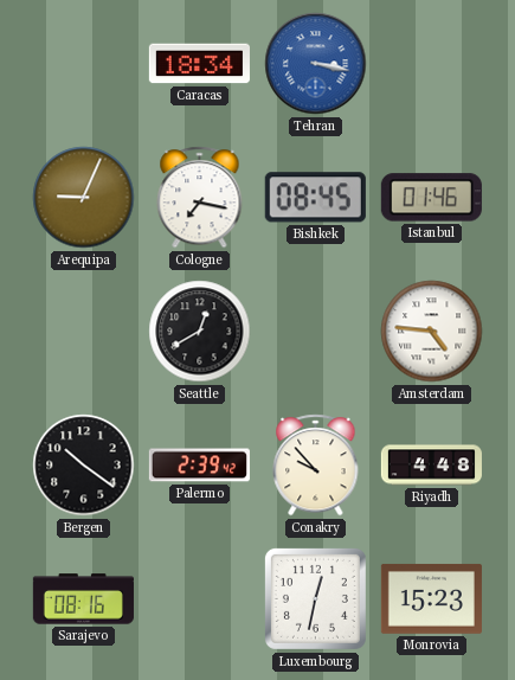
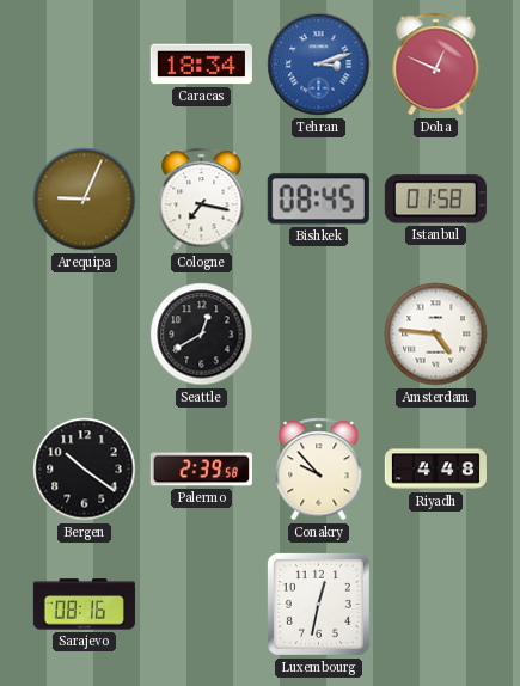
Tehran: 3:17 -> 3:12
Doha: none -> 12:49
Istanbul: 01:46 -> 01:58
Palermo: 2:39:42 -> 2:39:58
Monrovia: 15:23 -> none
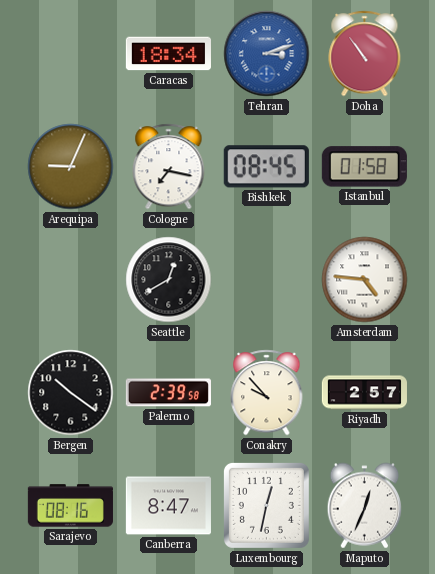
Doha: 12:49 -> 10:54
Riyadh: 4:48 -> 2:57
Canberra: none -> 8:47
Maputo: none -> 12:34
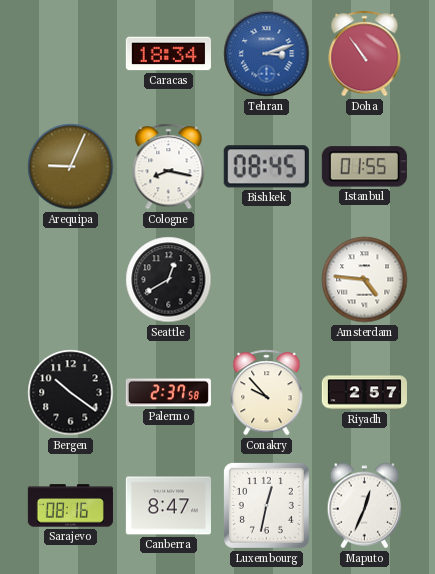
Cologne: 7:17 -> 8:17
Istanbul: 01:58 -> 01:55
Palermo: 2:39 -> 2:37
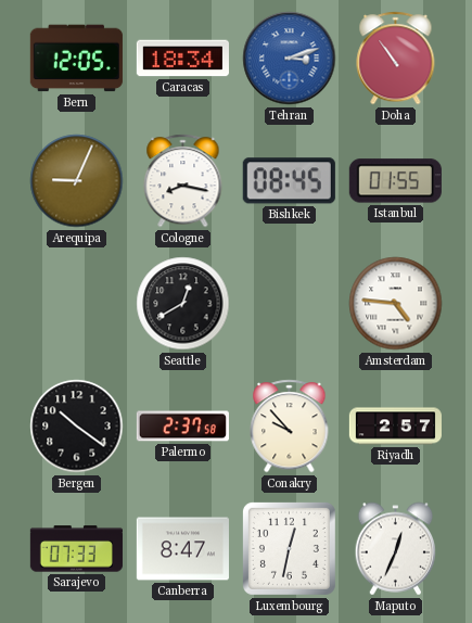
Bern: none -> 12:05
Sarajevo: 08:16 -> 07:33
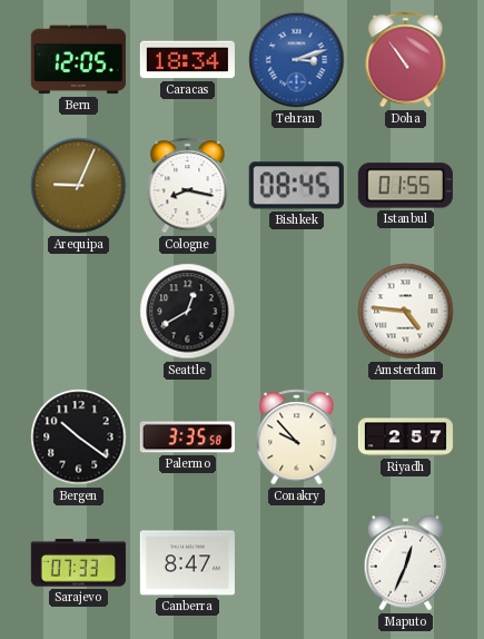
Palermo: 2:37 -> 3:35
Luxembourg: 12:32 -> none
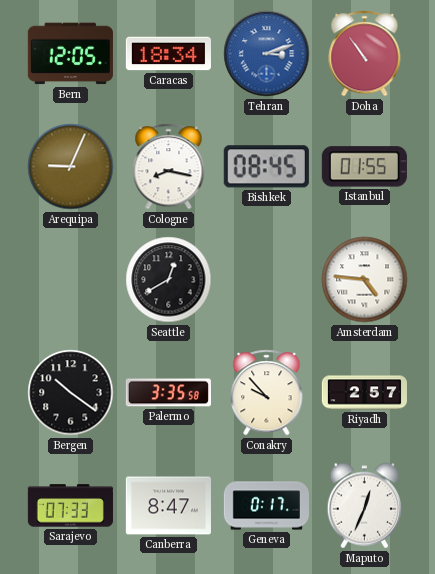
Geneva: none -> 0:17
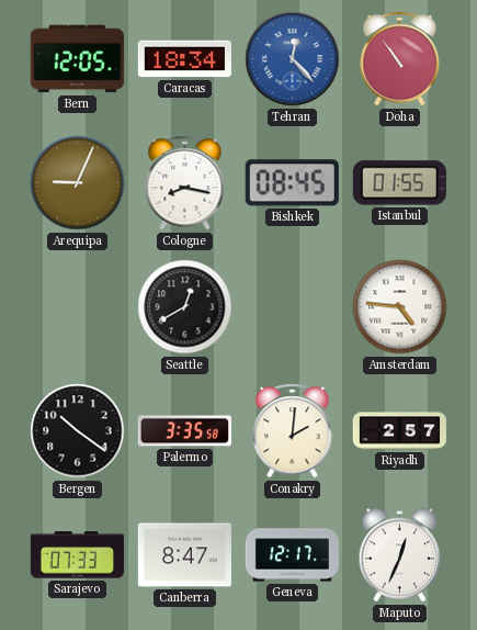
Tehran: 3:12 -> 12:23
Conakry: 9:53 -> 2:01
Geneva: 0:17 -> 12:17
